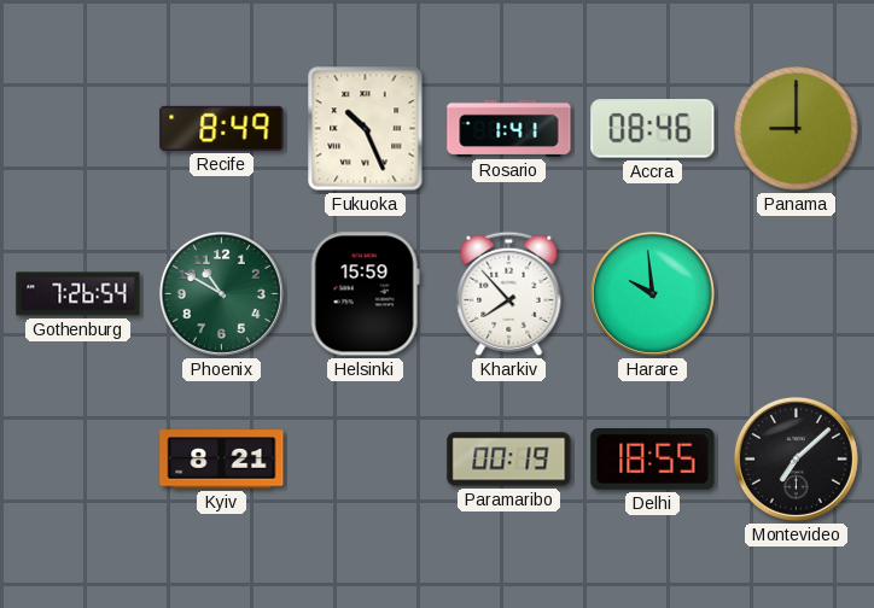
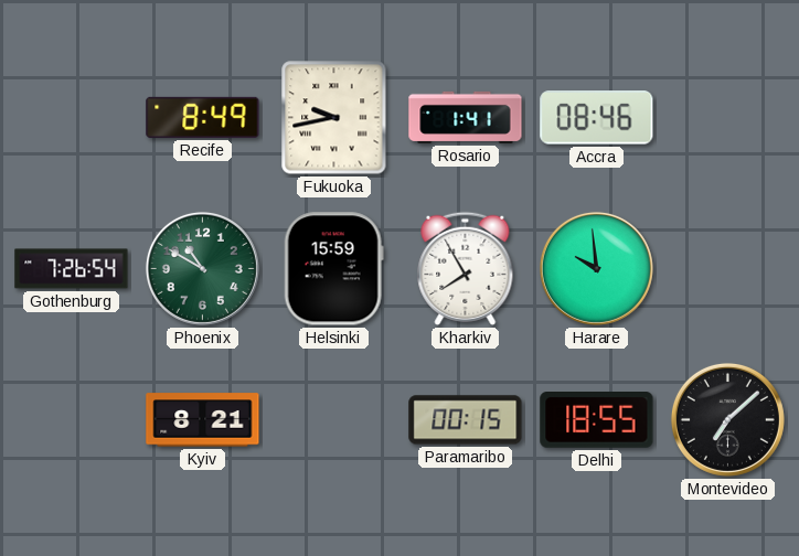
Fukuoka: 10:26 -> 9:43
Panama: 9:00 -> none
Kharkiv: 7:53 -> 7:55
Paramaribo: 00:19 -> 00:15
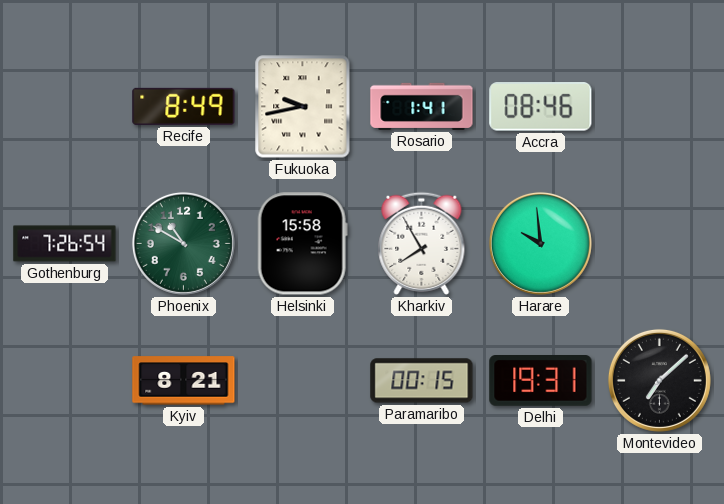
Helsinki: 15:59 -> 15:58
Delhi: 18:55 -> 19:31
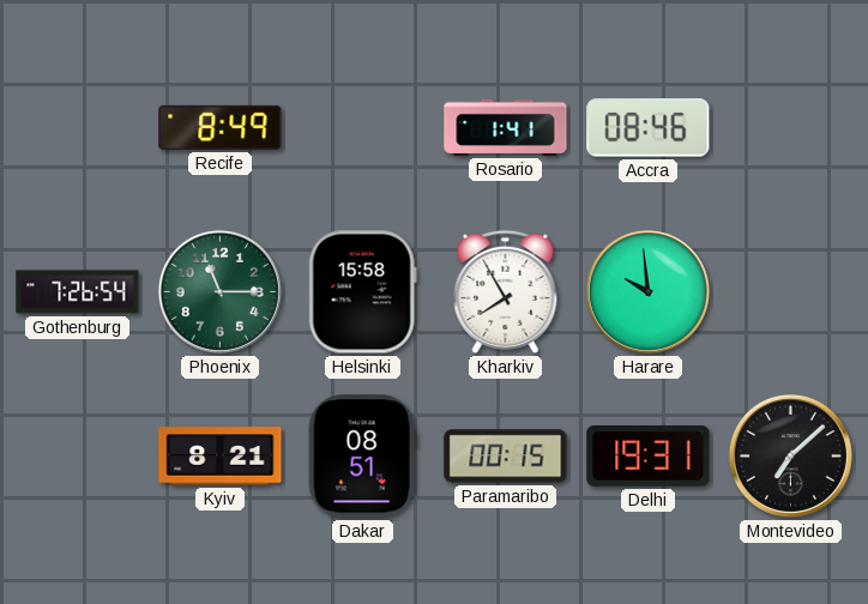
Fukuoka: 9:43 -> none
Phoenix: 10:50 -> 11:15
Dakar: none -> 08:51
